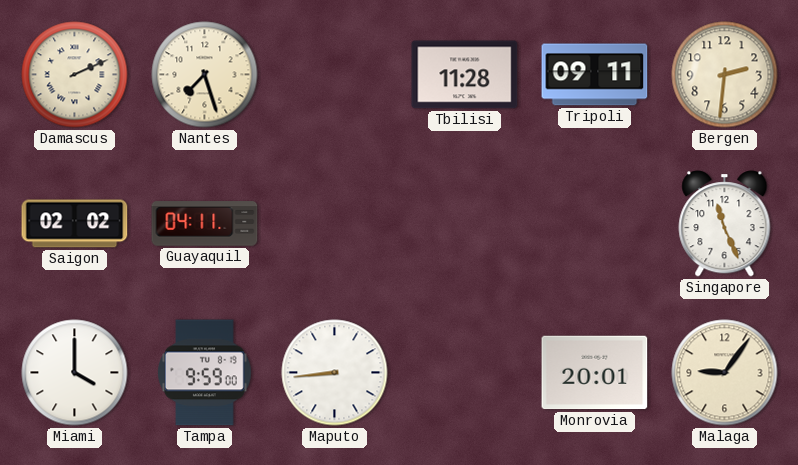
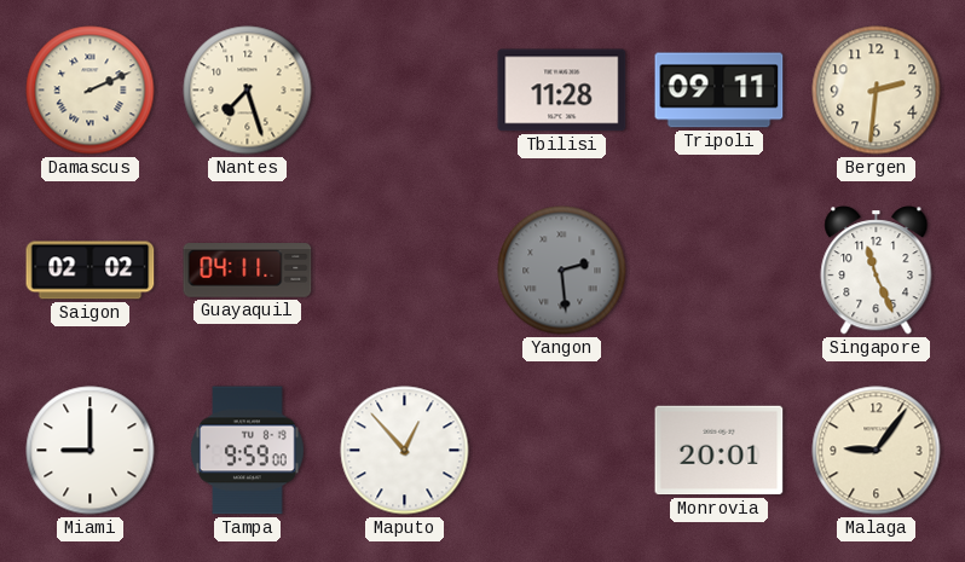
Yangon: none -> 2:29
Miami: 4:00 -> 9:00
Maputo: 8:44 -> 12:53
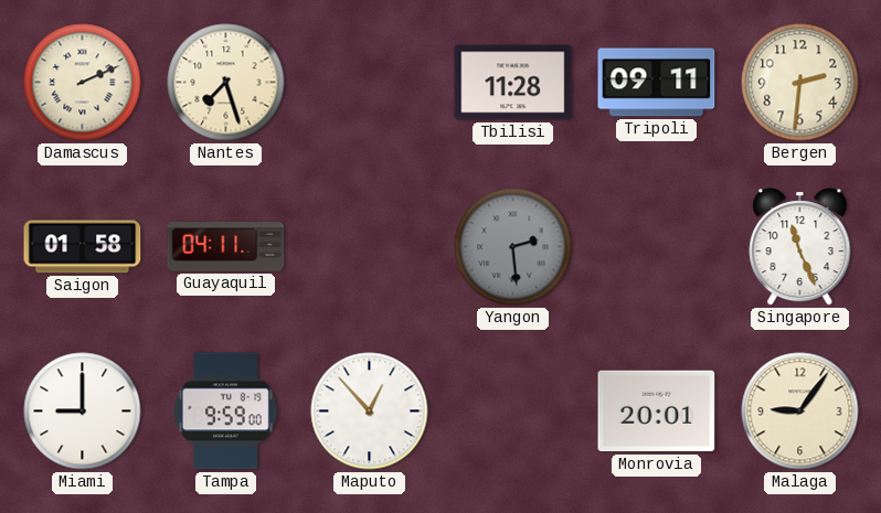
Saigon: 02:02 -> 01:58
